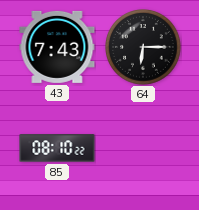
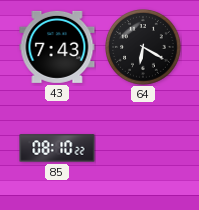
64: 6:15 -> 6:20
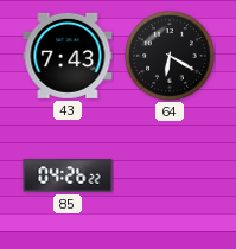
85: 08:10 -> 04:26
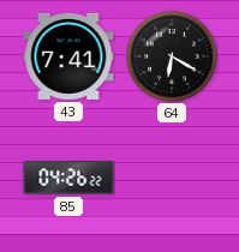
43: 7:43 -> 7:41
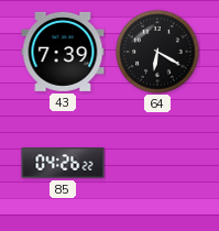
43: 7:41 -> 7:39
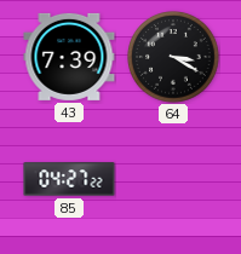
64: 6:20 -> 3:20
85: 04:26 -> 04:27
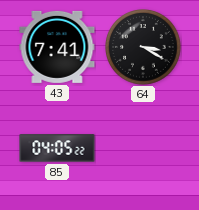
43: 7:39 -> 7:41
85: 04:27 -> 04:05
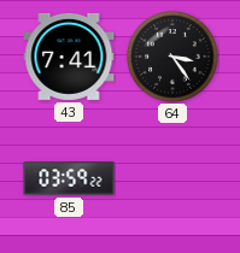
64: 3:20 -> 3:24
85: 04:05 -> 03:59
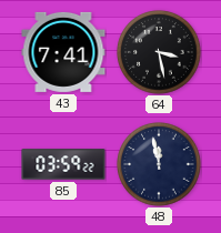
64: 3:24 -> 3:28
48: none -> 11:58
